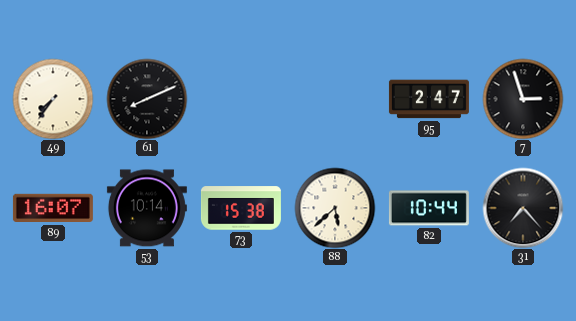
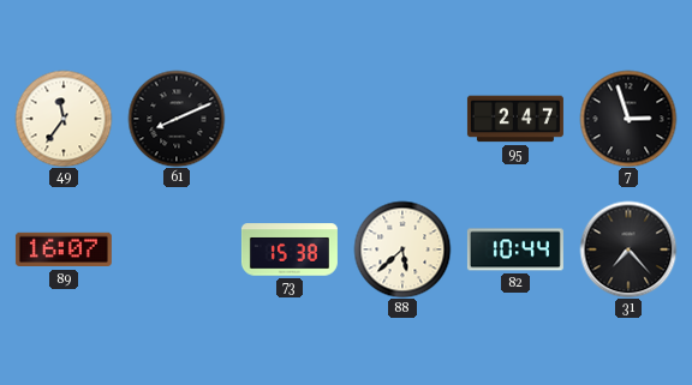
49: 7:36 -> 11:36
53: 10:14 -> none
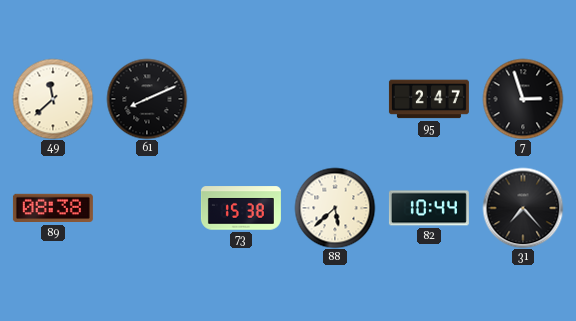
49: 11:36 -> 11:38
89: 16:07 -> 08:38
